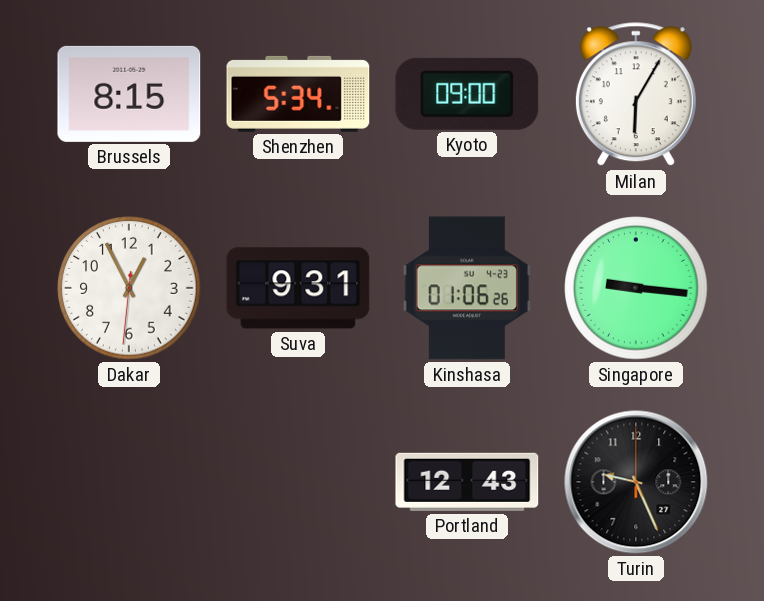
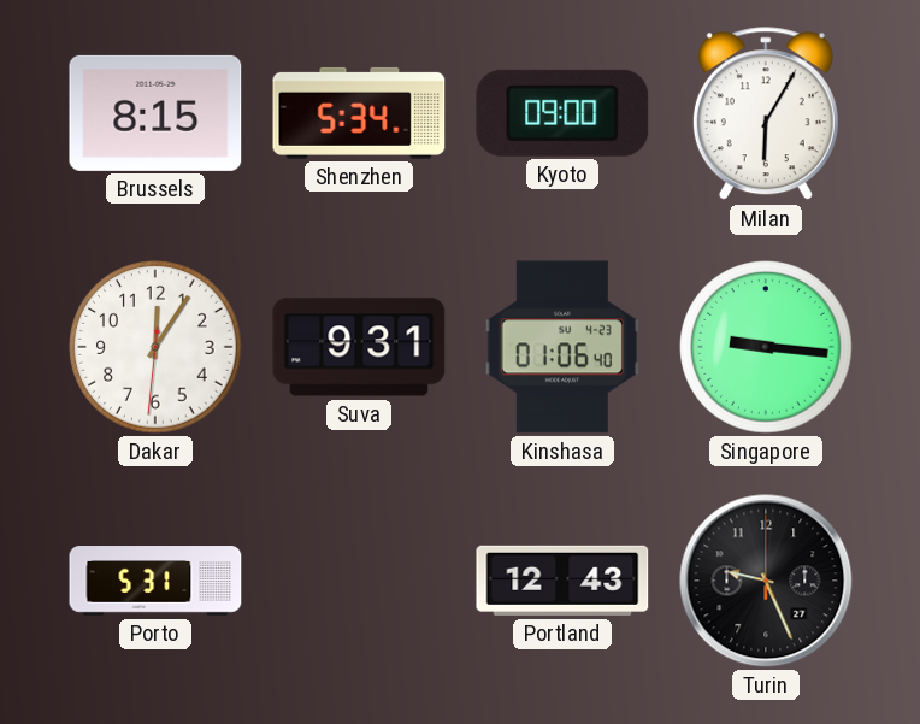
Dakar: 12:55 -> 12:05
Kinshasa: 01:06:26 -> 01:06:40
Porto: none -> 5:31
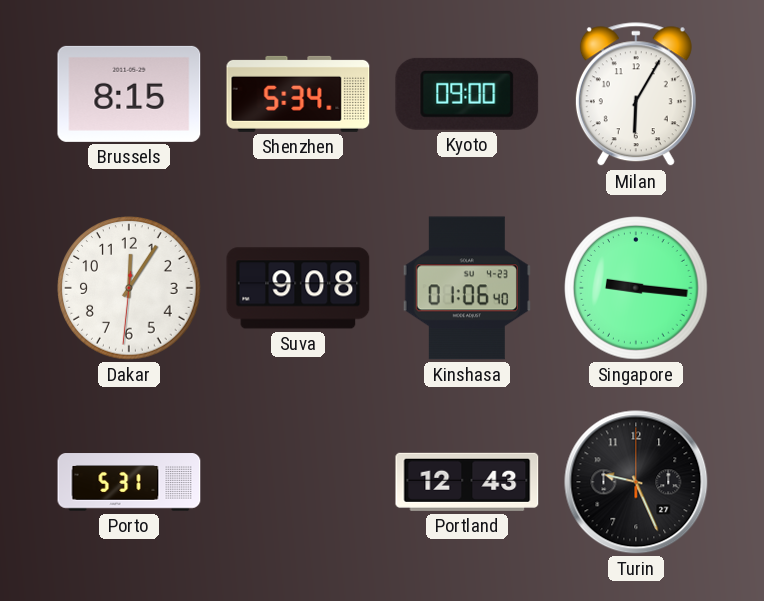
Suva: 9:31 -> 9:08
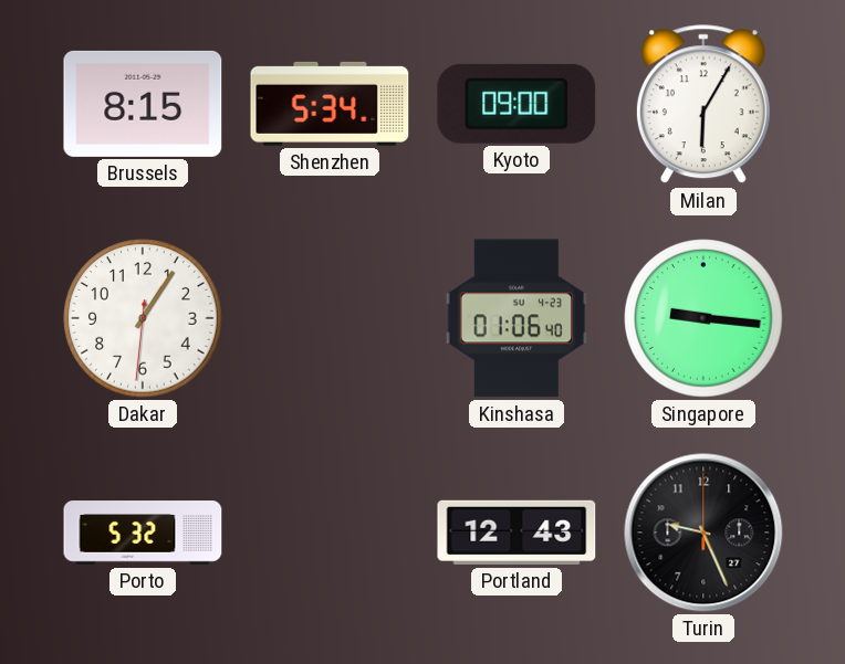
Dakar: 12:05 -> 1:05
Suva: 9:08 -> none
Porto: 5:31 -> 5:32
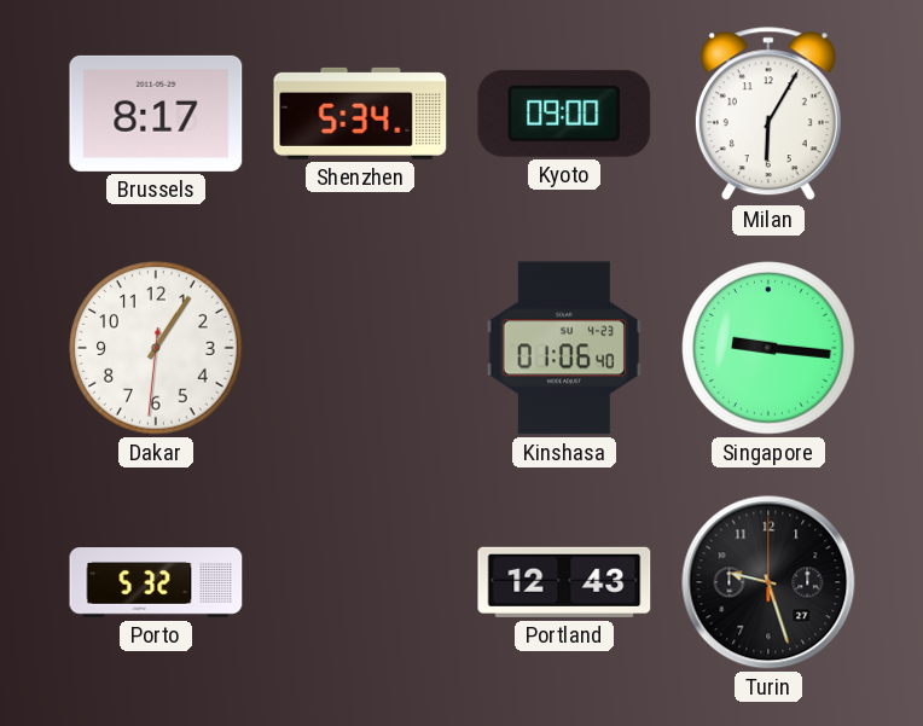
Brussels: 8:15 -> 8:17
Turin: 9:26 -> 9:27
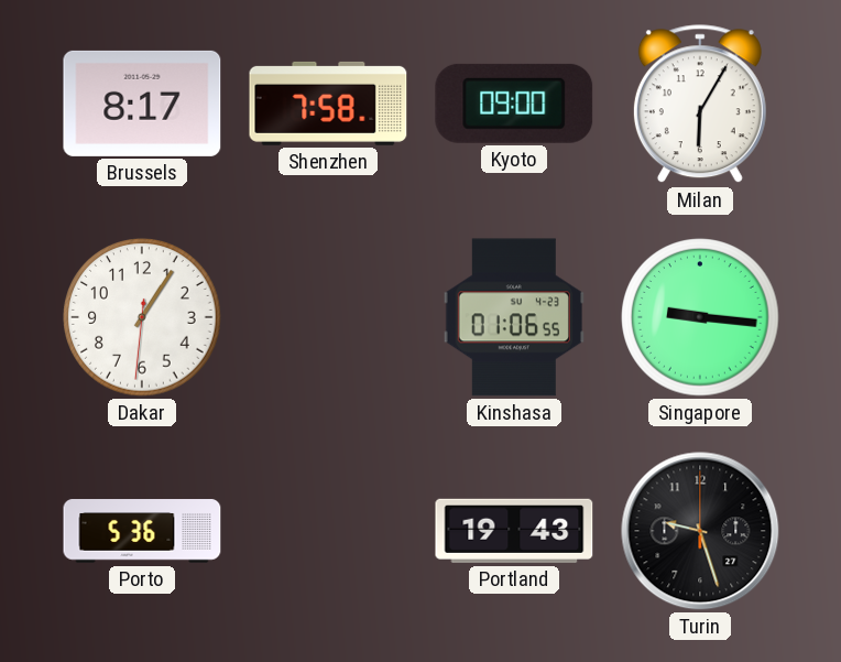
Shenzhen: 5:34 -> 7:58
Kinshasa: 01:06:40 -> 01:06:55
Porto: 5:32 -> 5:36
Portland: 12:43 -> 19:43
